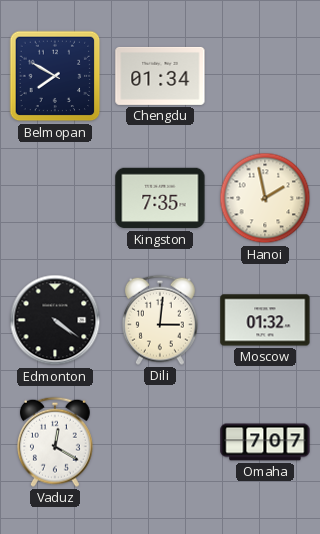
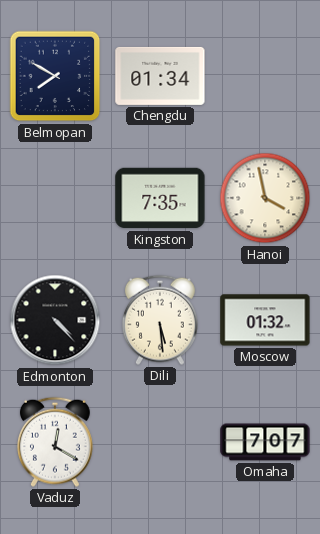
Hanoi: 1:58 -> 3:58
Edmonton: 4:21 -> 4:23
Dili: 3:01 -> 5:29
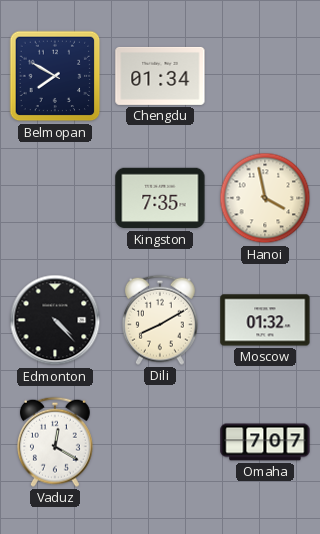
Dili: 5:29 -> 8:10
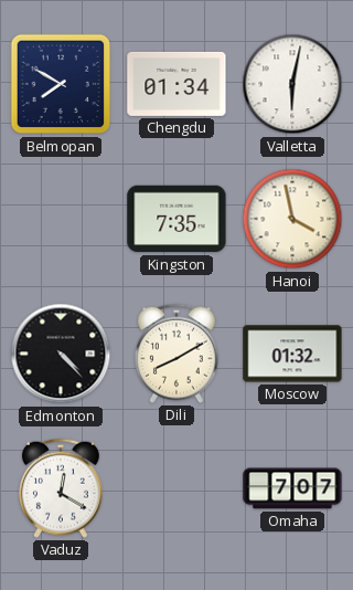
Valletta: none -> 6:02
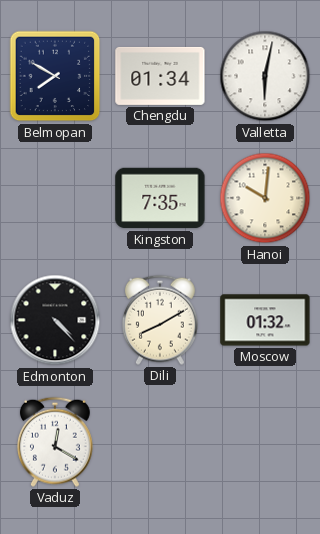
Hanoi: 3:58 -> 10:01
Omaha: 7:07 -> none
